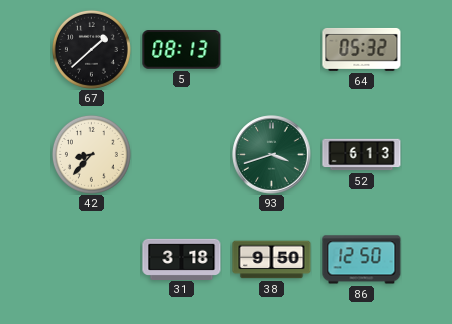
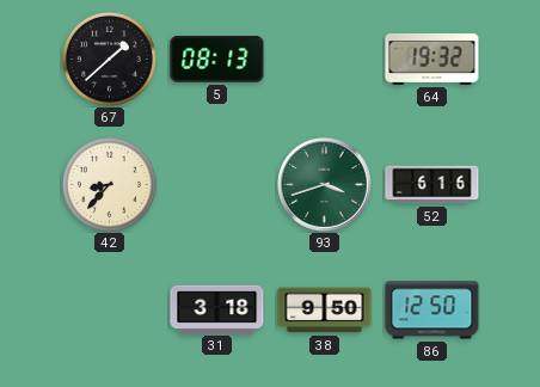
64: 05:32 -> 19:32
52: 6:13 -> 6:16
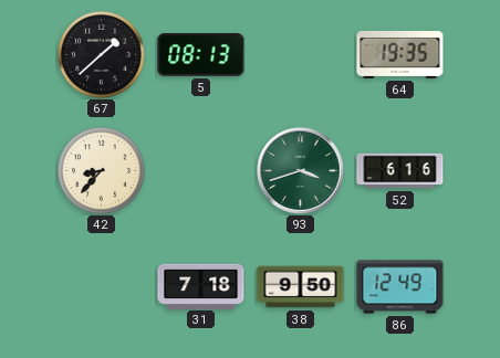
64: 19:32 -> 19:35
31: 3:18 -> 7:18
86: 12:50 -> 12:49
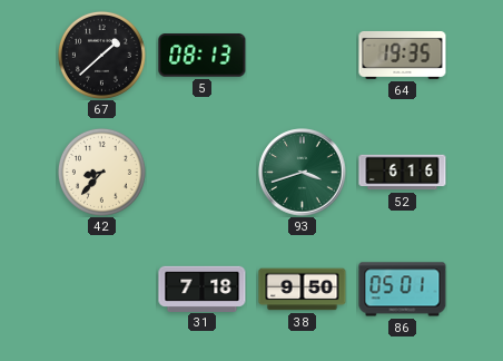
86: 12:49 -> 05:01
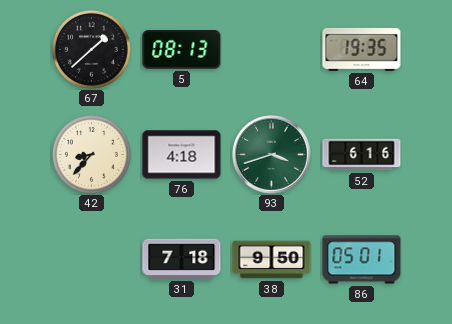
76: none -> 4:18
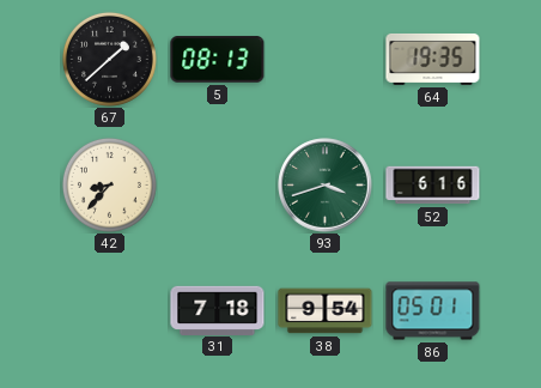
76: 4:18 -> none
38: 9:50 -> 9:54
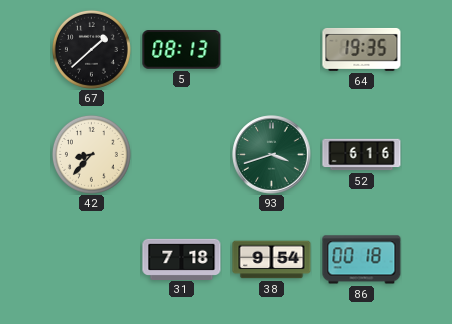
86: 05:01 -> 00:18
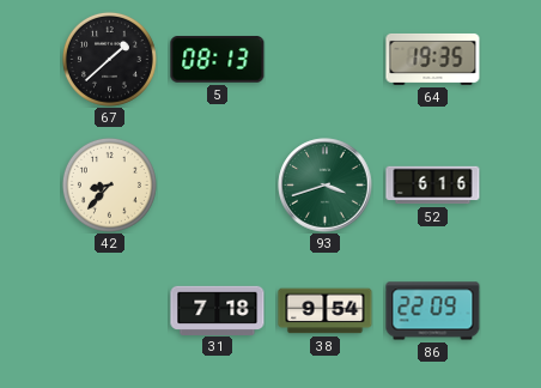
86: 00:18 -> 22:09
